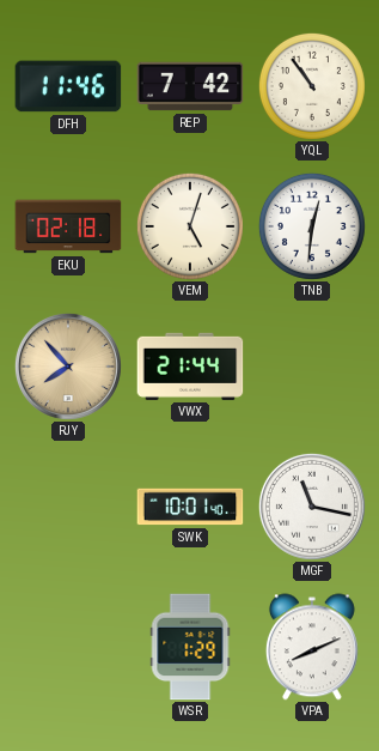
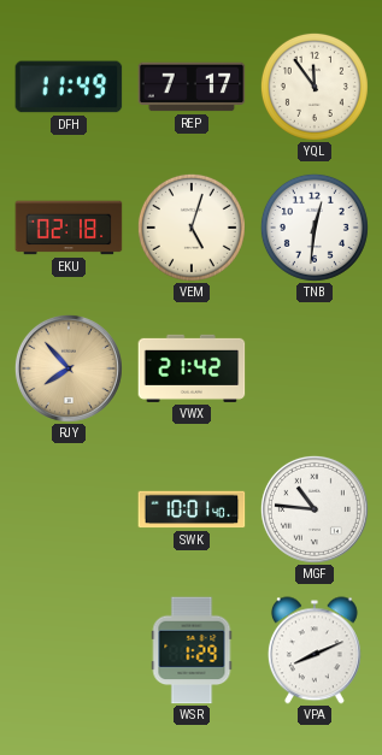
DFH: 11:46 -> 11:49
REP: 7:42 -> 7:17
YQL: 10:54 -> 11:54
VWX: 21:44 -> 21:42
MGF: 11:17 -> 10:46
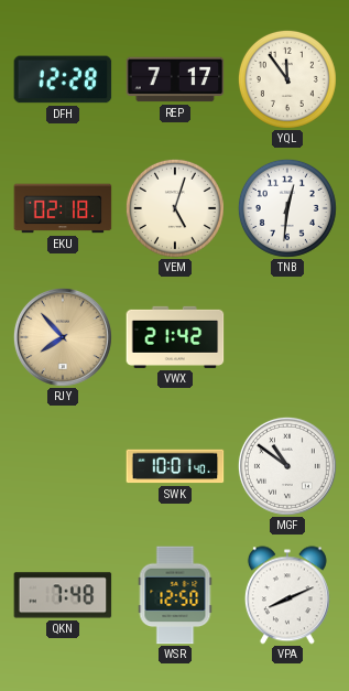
DFH: 11:49 -> 12:28
MGF: 10:46 -> 10:51
QKN: none -> 7:48
WSR: 1:29 -> 12:50
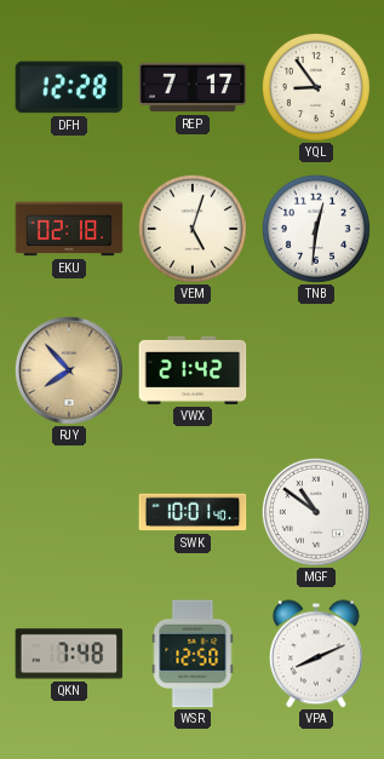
YQL: 11:54 -> 8:54
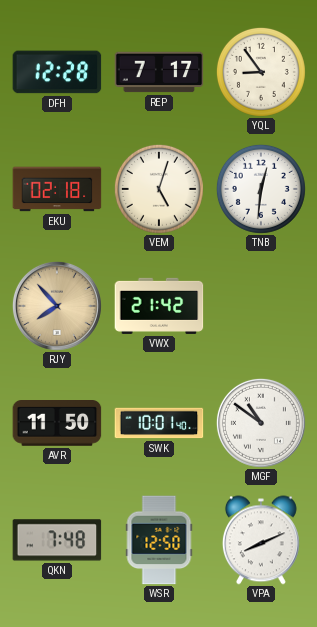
AVR: none -> 11:50
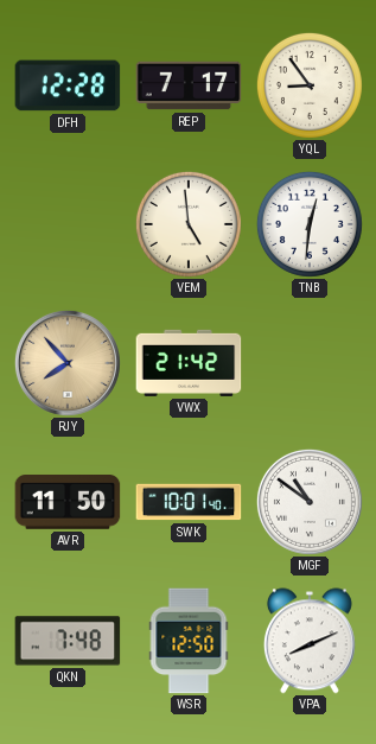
EKU: 02:18 -> none
VEM: 5:03 -> 4:59
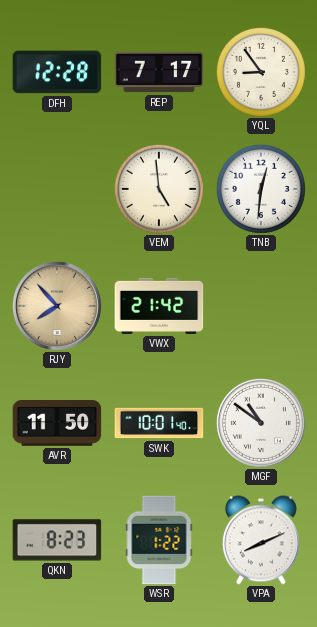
QKN: 7:48 -> 8:23
WSR: 12:50 -> 1:22
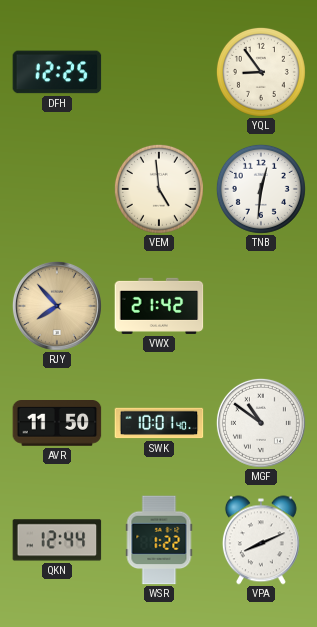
DFH: 12:28 -> 12:25
REP: 7:17 -> none
QKN: 8:23 -> 12:44
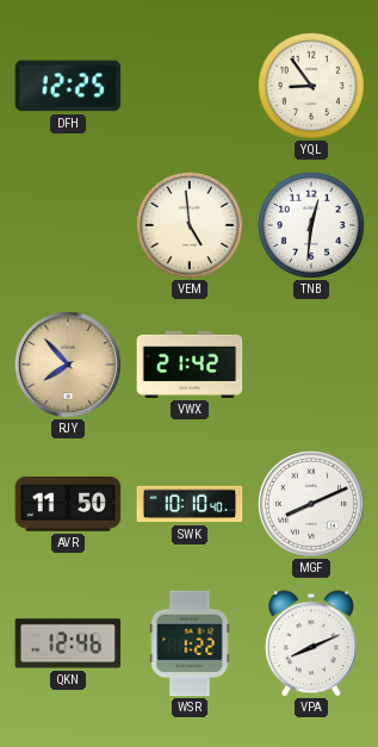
SWK: 10:01 -> 10:10
MGF: 10:51 -> 8:11
QKN: 12:44 -> 12:46
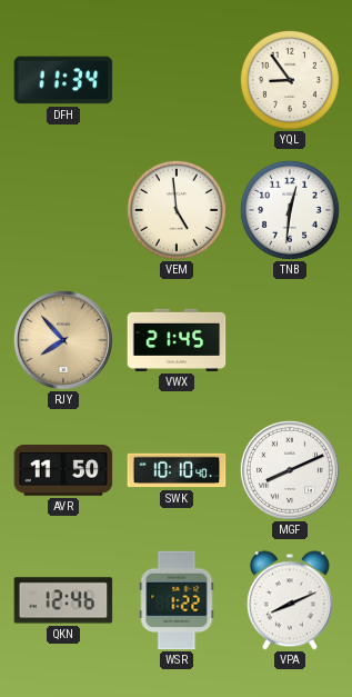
DFH: 12:25 -> 11:34
VWX: 21:42 -> 21:45
